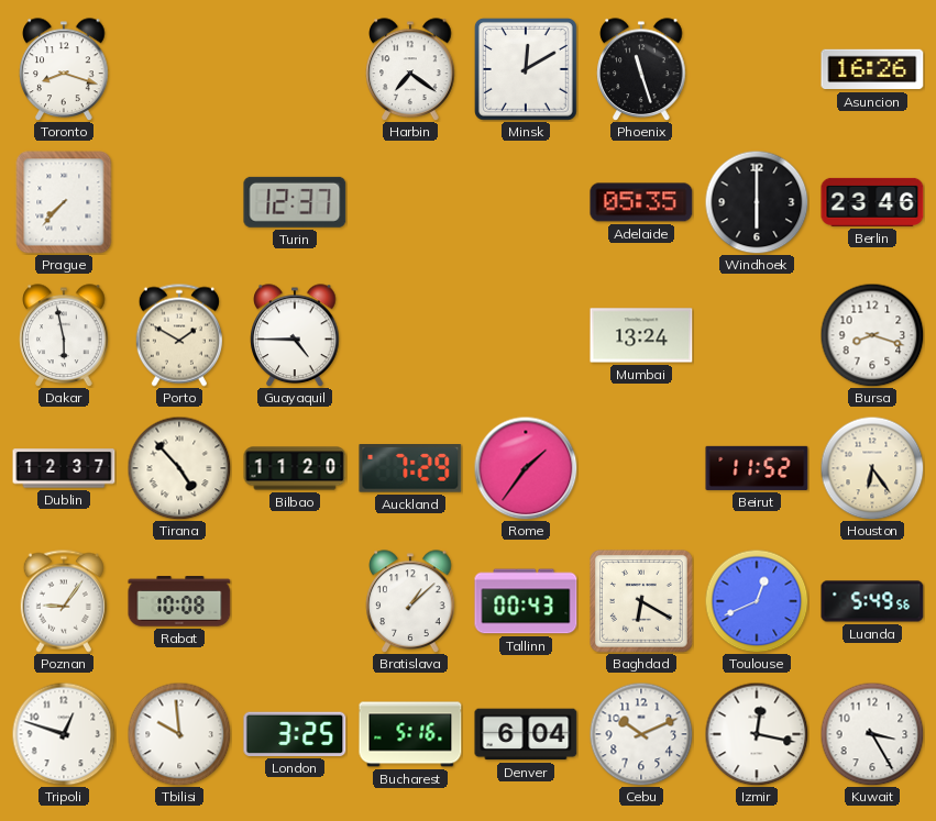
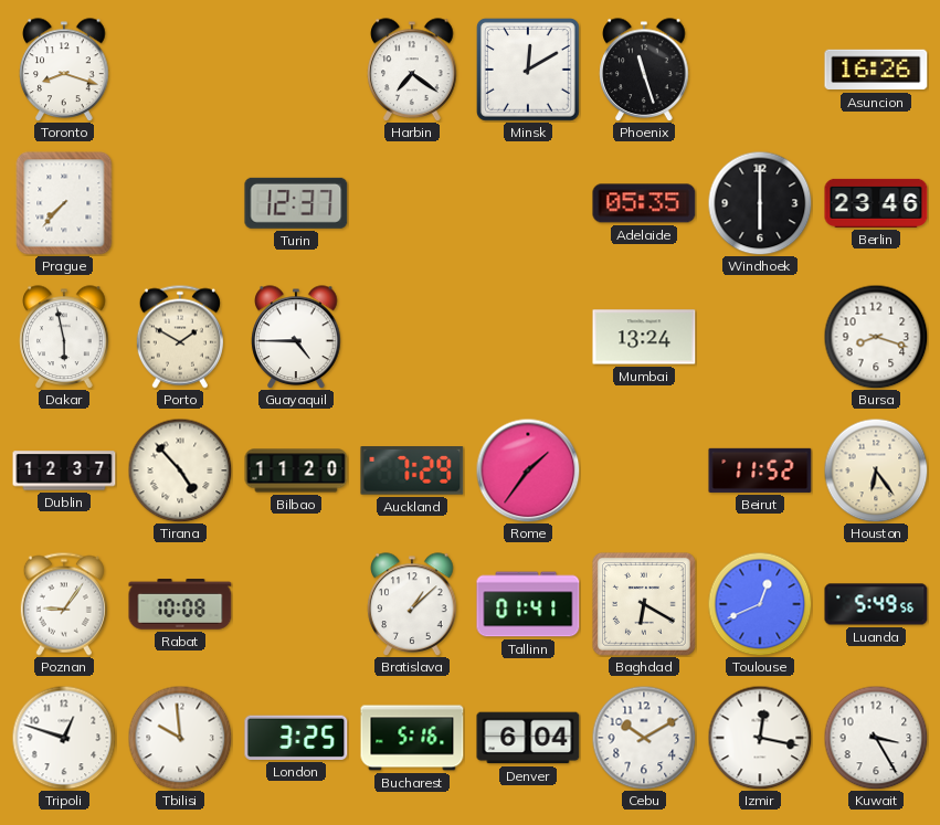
Tallinn: 00:43 -> 01:41
Cebu: 10:11 -> 10:10
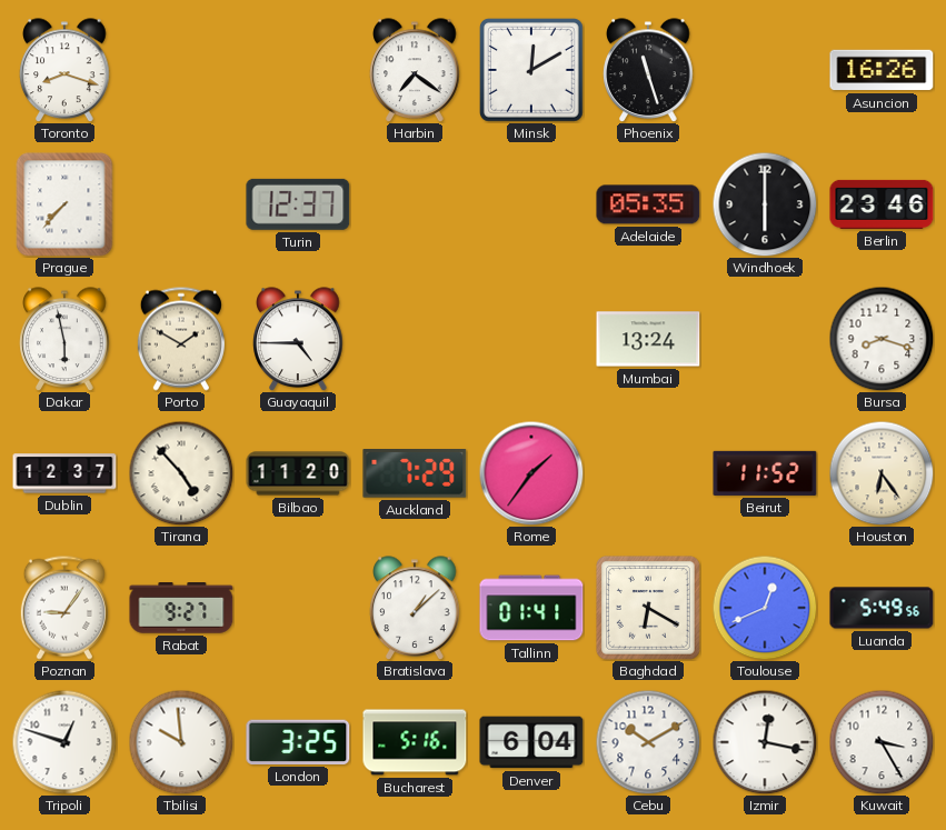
Rabat: 10:08 -> 9:27
